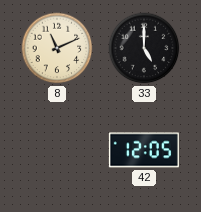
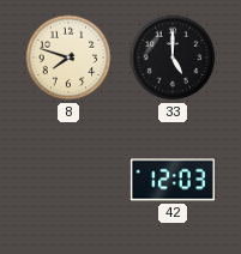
8: 11:11 -> 7:48
42: 12:05 -> 12:03
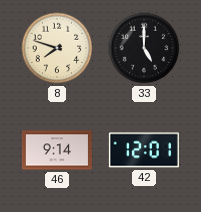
46: none -> 9:14
42: 12:03 -> 12:01
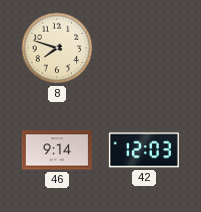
33: 5:00 -> none
42: 12:01 -> 12:03
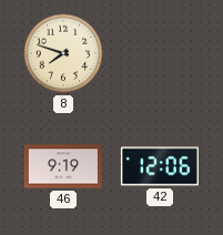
46: 9:14 -> 9:19
42: 12:03 -> 12:06
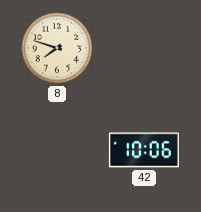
46: 9:19 -> none
42: 12:06 -> 10:06
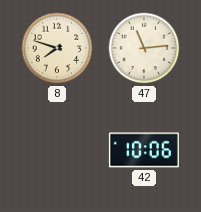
47: none -> 11:14
